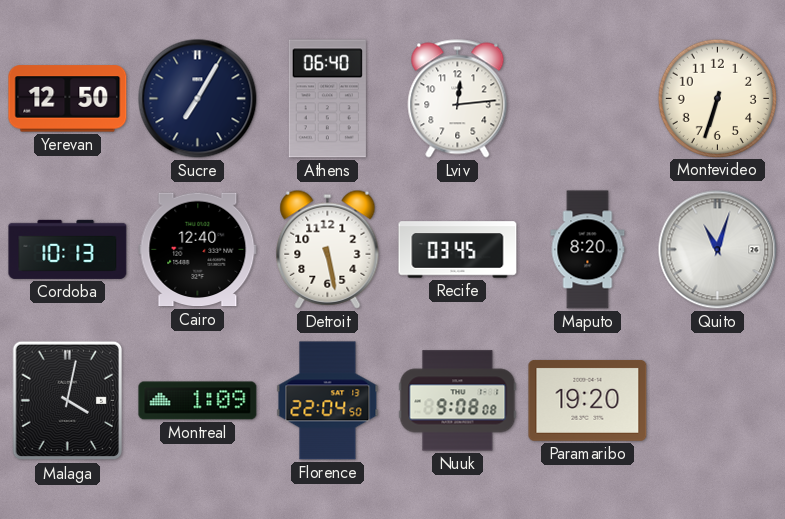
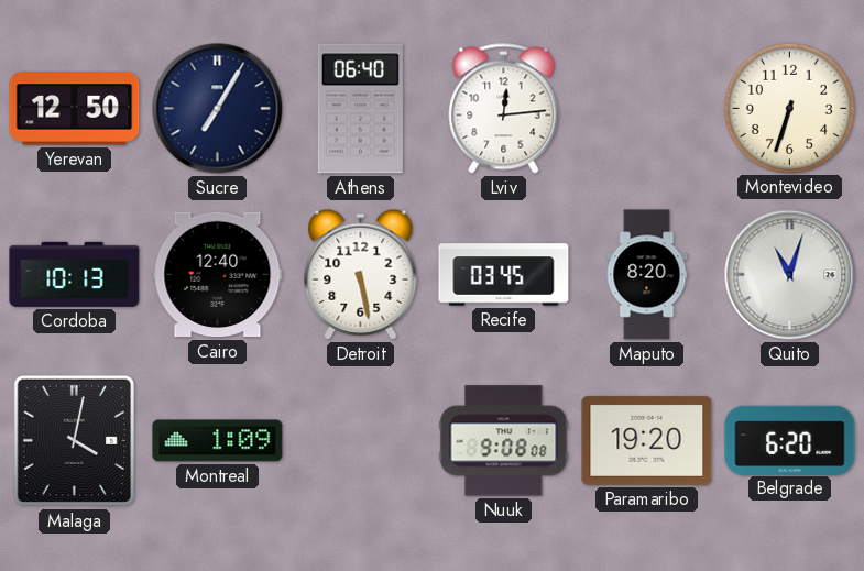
Florence: 22:04 -> none
Belgrade: none -> 6:20
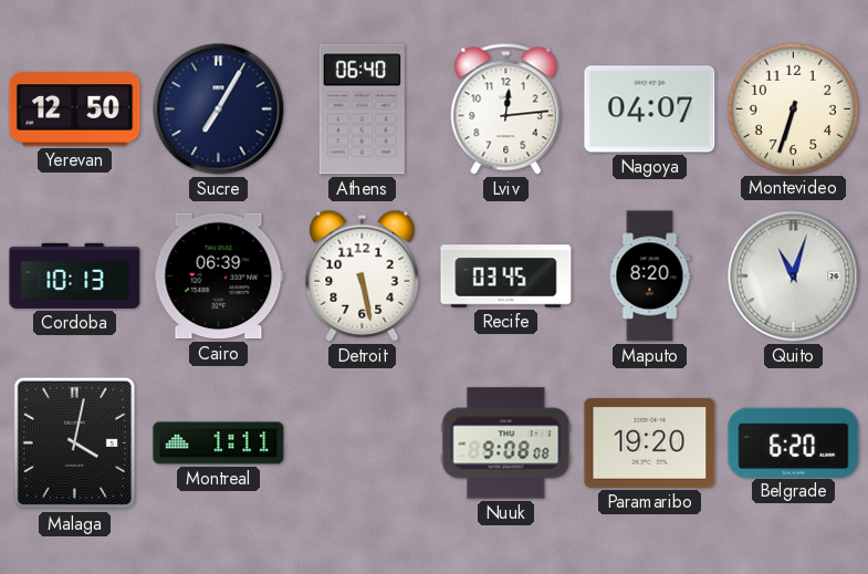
Nagoya: none -> 04:07
Cairo: 12:40 -> 06:39
Montreal: 1:09 -> 1:11
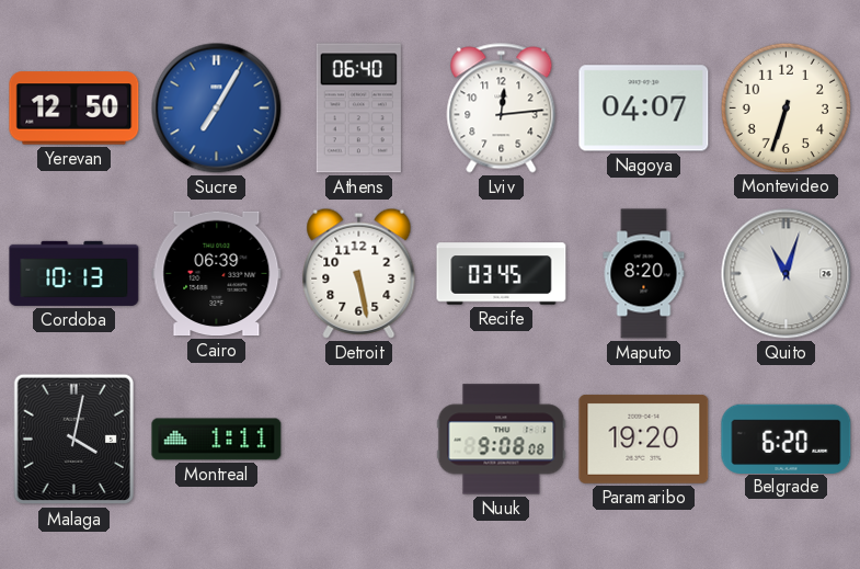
Sucre dial: navy -> blue
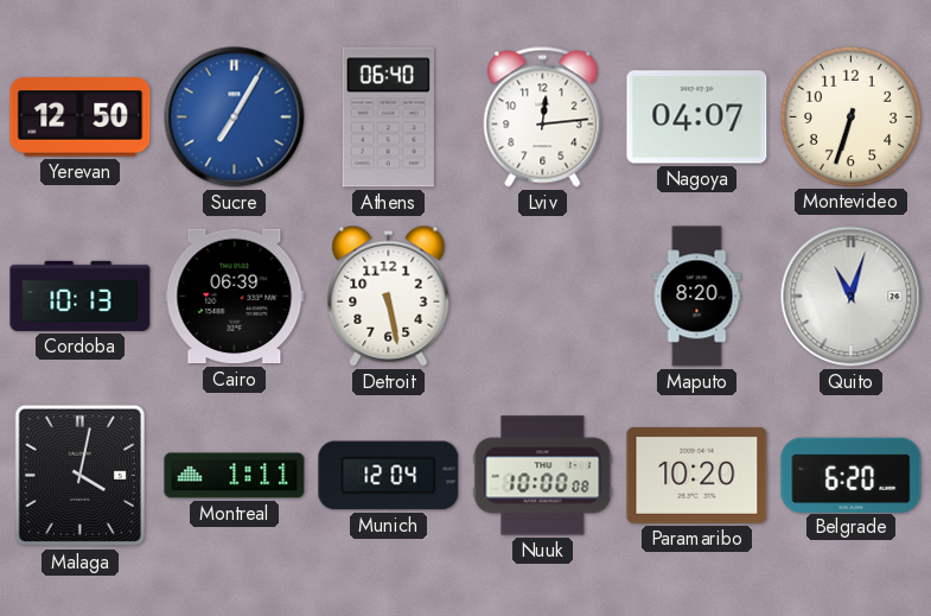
Recife: 03:45 -> none
Munich: none -> 12:04
Nuuk: 9:08 -> 10:00
Paramaribo: 19:20 -> 10:20
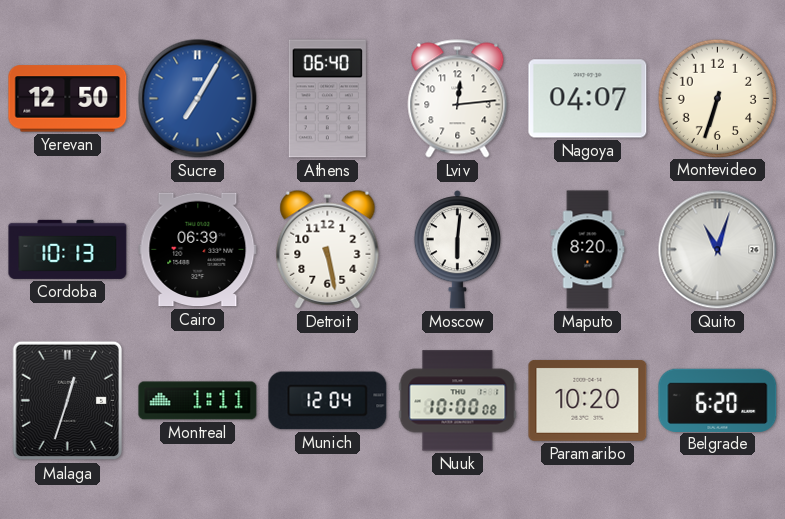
Moscow: none -> 6:01
Malaga: 4:02 -> 12:33
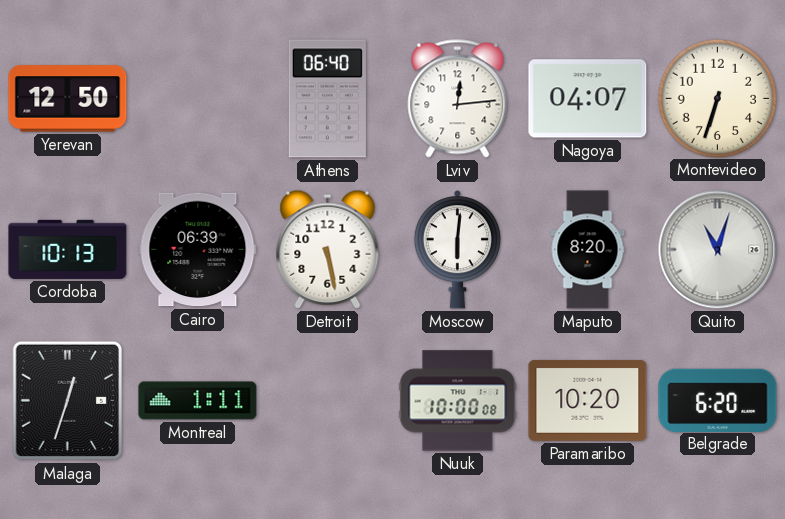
Sucre: 7:05 -> none
Munich: 12:04 -> none
